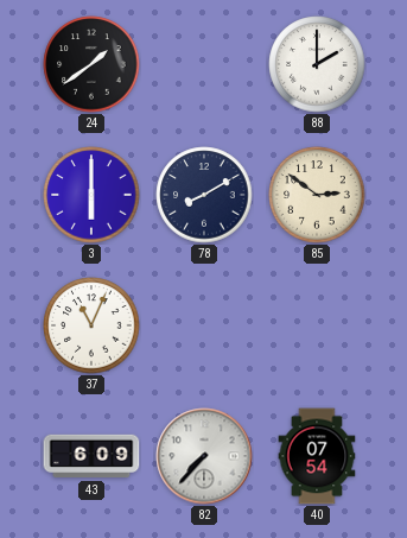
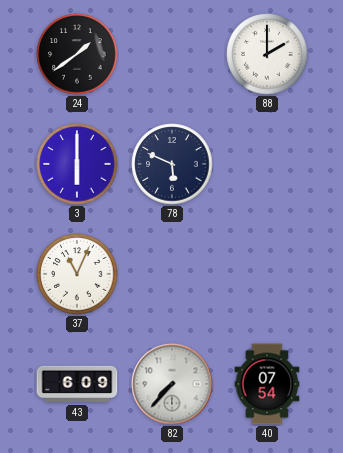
78: 8:10 -> 5:49
85: 2:51 -> none
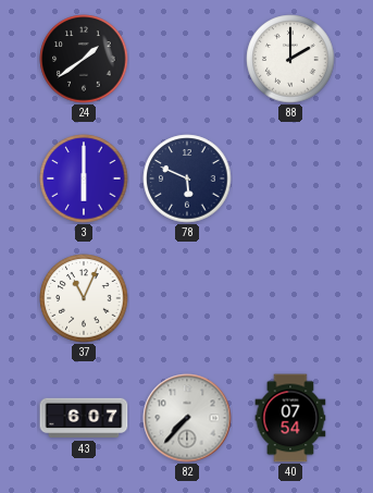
43: 6:09 -> 6:07
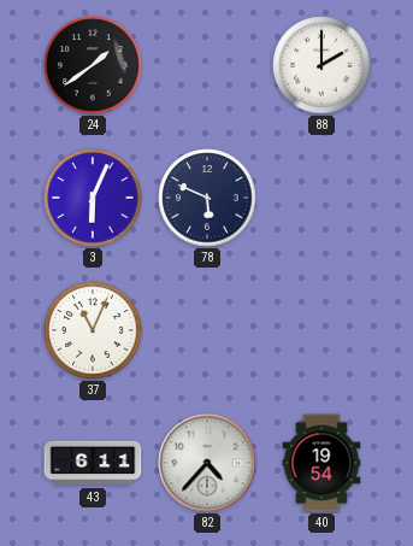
3: 6:00 -> 6:04
43: 6:07 -> 6:11
82: 7:37 -> 4:37
40: 07:54 -> 19:54
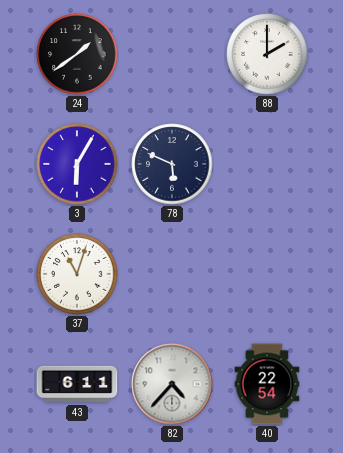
3: 6:04 -> 6:05
37: 11:04 -> 11:03
40: 19:54 -> 22:54
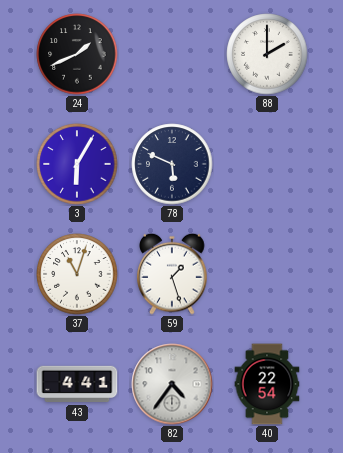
24: 1:39 -> 1:41
59: none -> 1:27
43: 6:11 -> 4:41
82: 4:37 -> 4:36
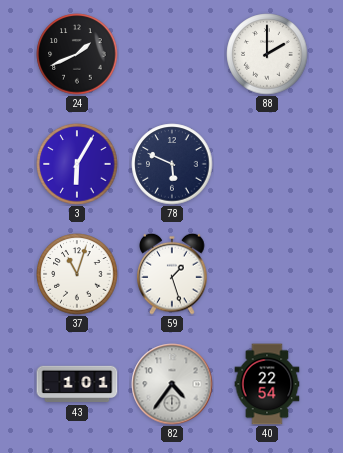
43: 4:41 -> 1:01
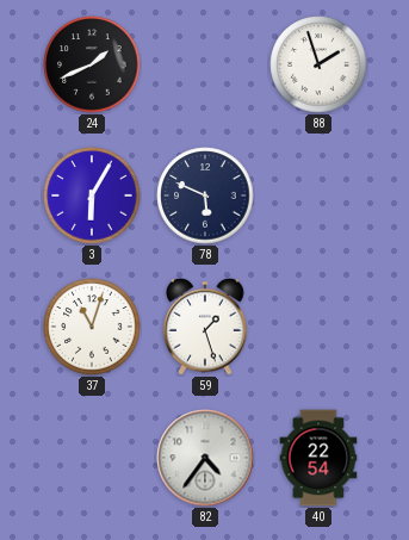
88: 2:00 -> 1:57
43: 1:01 -> none
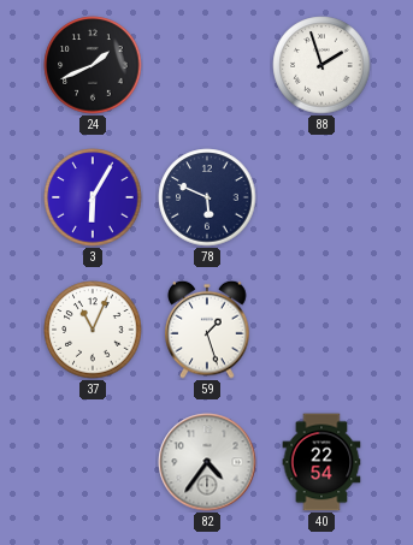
37: 11:03 -> 11:04
